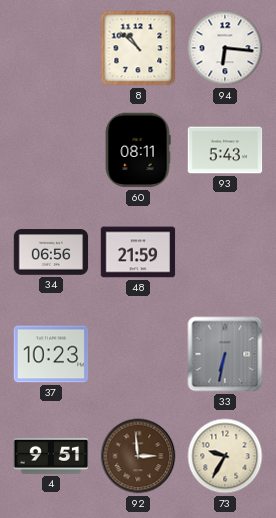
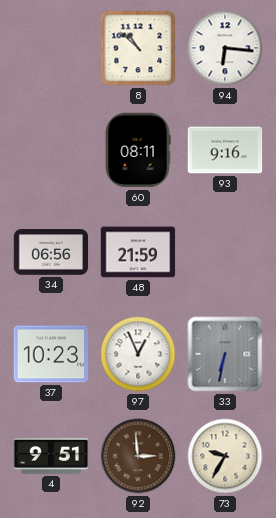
93: 5:43 -> 9:16
97: none -> 12:56
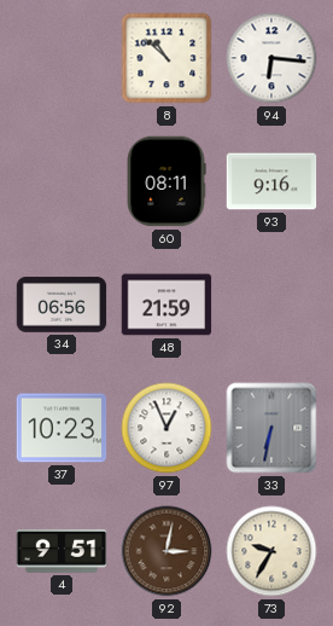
92: 2:59 -> 3:02
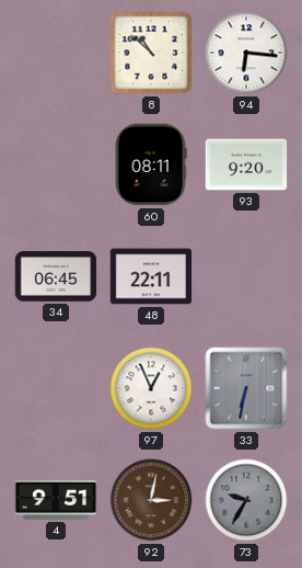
93: 9:16 -> 9:20
34: 06:56 -> 06:45
48: 21:59 -> 22:11
37: 10:23 -> none
73 dial: cream -> grey
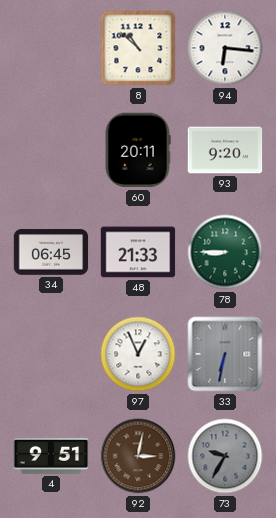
60: 08:11 -> 20:11
48: 22:11 -> 21:33
78: none -> 8:45
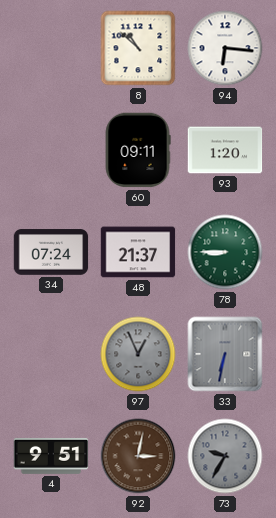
60: 20:11 -> 09:11
93: 9:20 -> 1:20
34: 06:45 -> 07:24
48: 21:33 -> 21:37
97 dial: white -> grey
